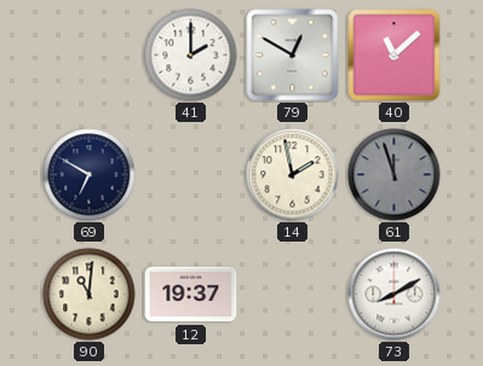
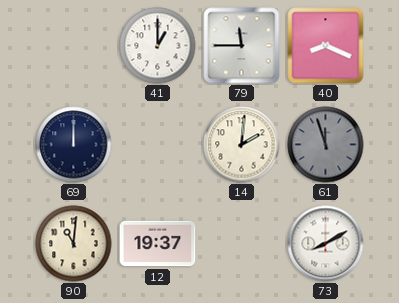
41: 2:00 -> 1:00
79: 12:50 -> 11:45
40: 11:08 -> 8:19
69: 6:50 -> 12:00
14: 1:58 -> 2:01
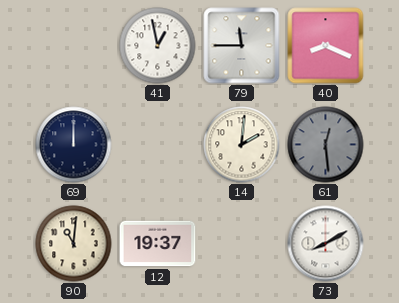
41: 1:00 -> 12:58
61: 11:57 -> 12:29
